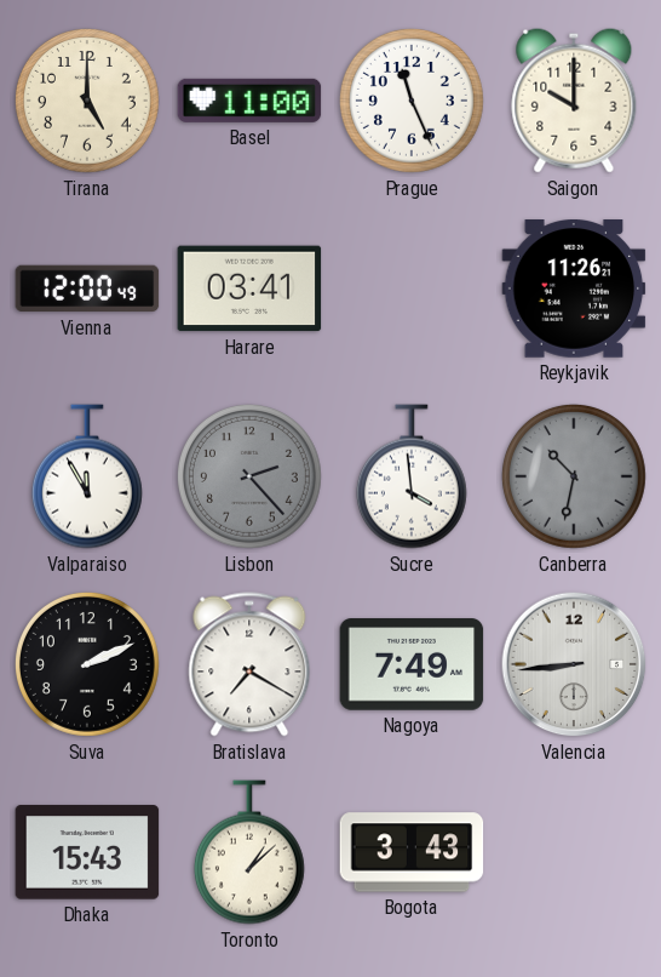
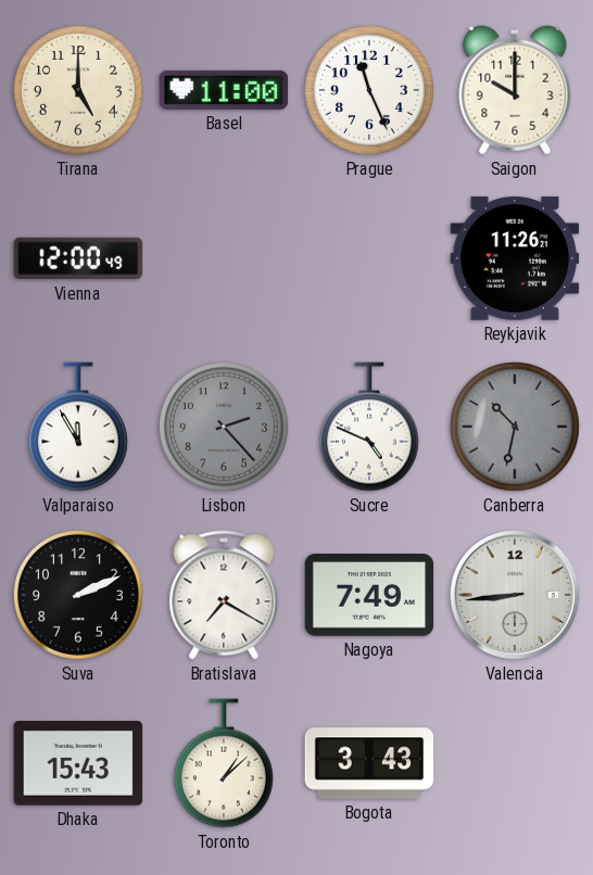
Harare: 03:41 -> none
Sucre: 3:59 -> 4:49
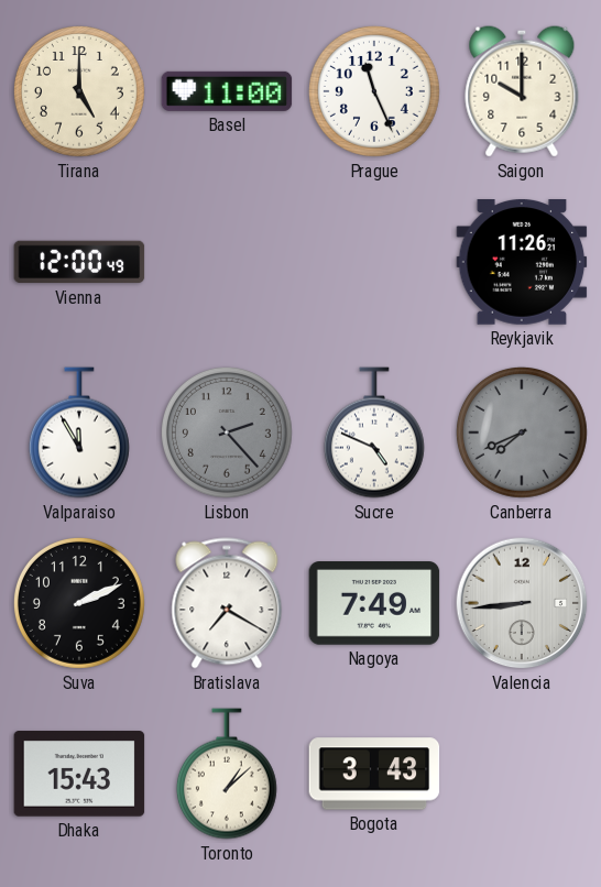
Canberra: 10:32 -> 7:41
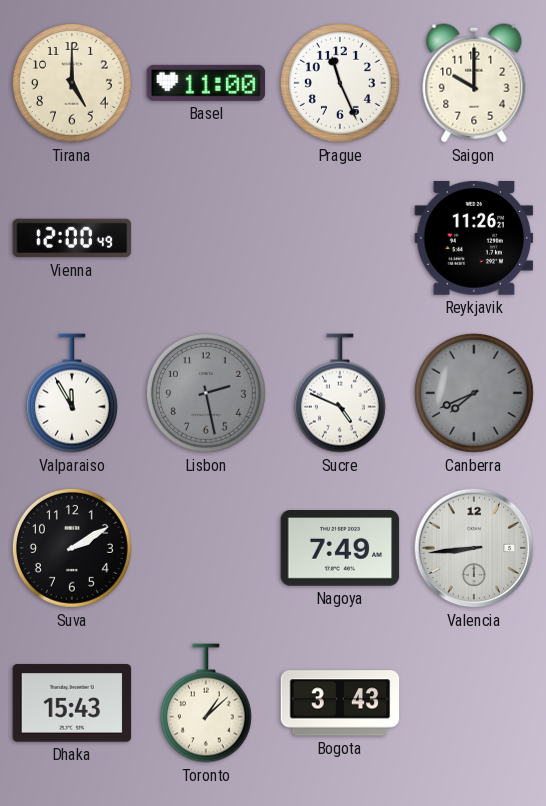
Lisbon: 2:23 -> 2:28
Suva: 2:11 -> 2:10
Bratislava: 7:20 -> none
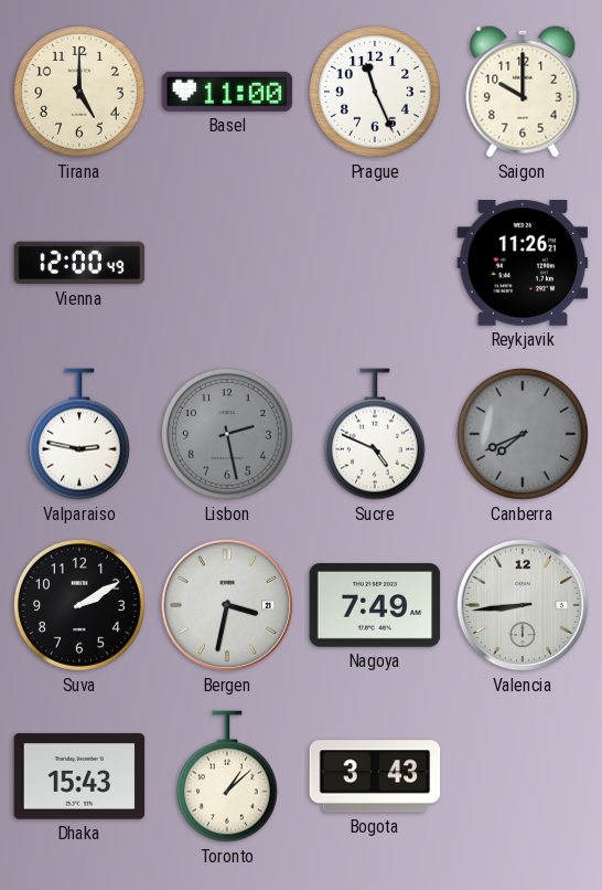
Valparaiso: 11:55 -> 2:47
Bergen: none -> 3:32
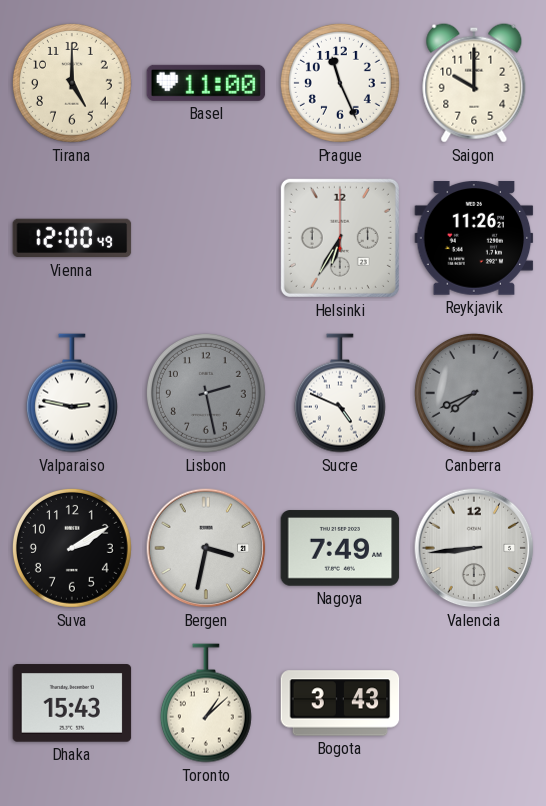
Helsinki: none -> 6:35
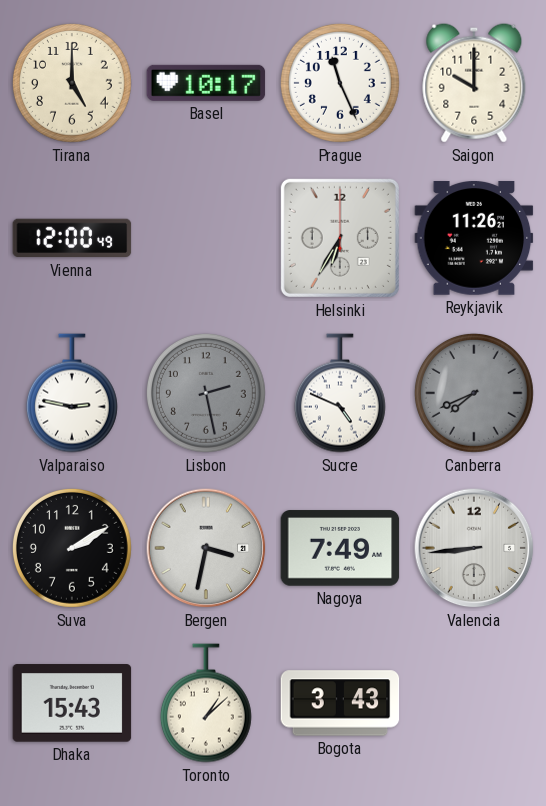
Basel: 11:00 -> 10:17
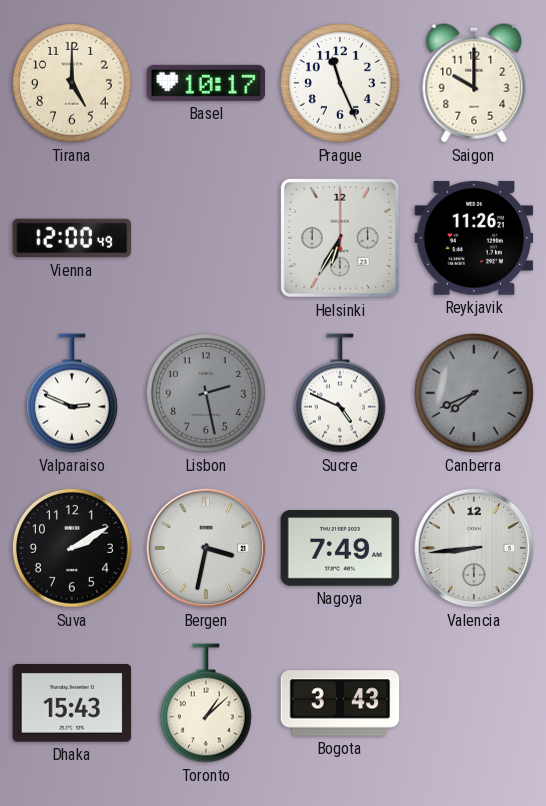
Valparaiso: 2:47 -> 2:49
